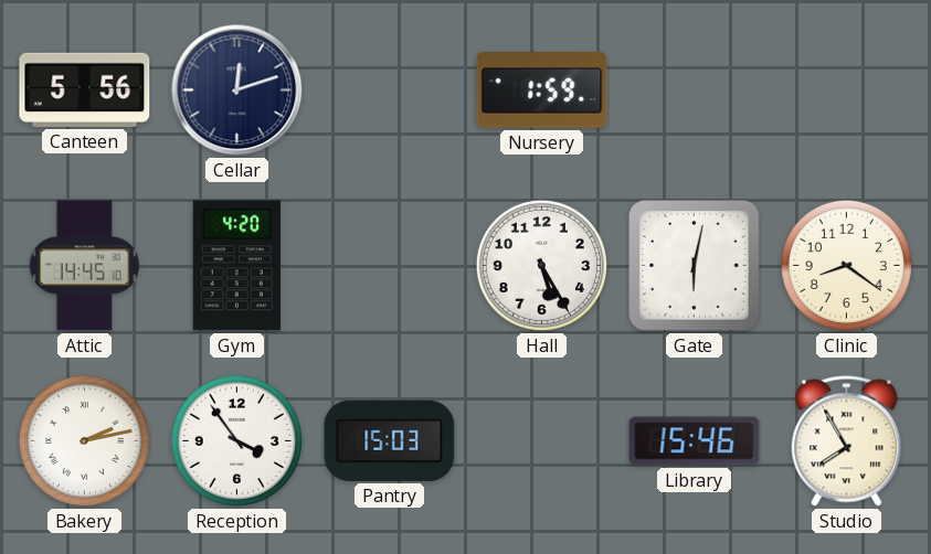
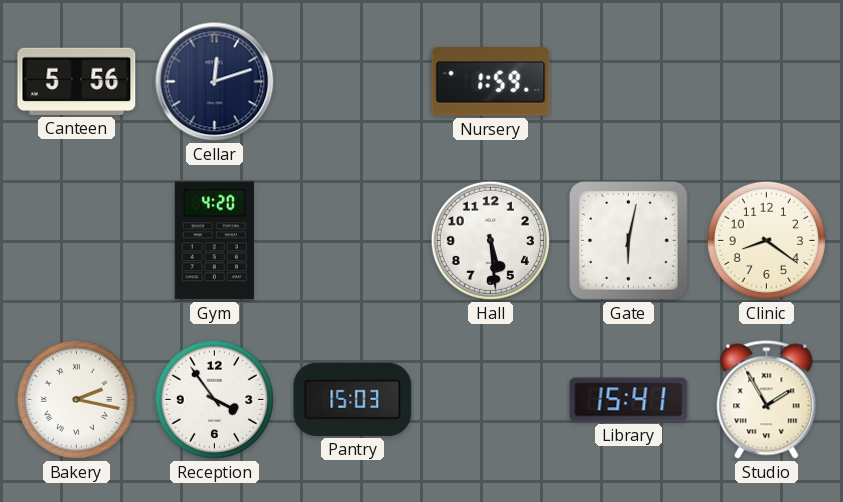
Attic: 14:45 -> none
Hall: 5:25 -> 5:29
Bakery: 2:13 -> 2:17
Library: 15:46 -> 15:41
Studio: 7:55 -> 1:55
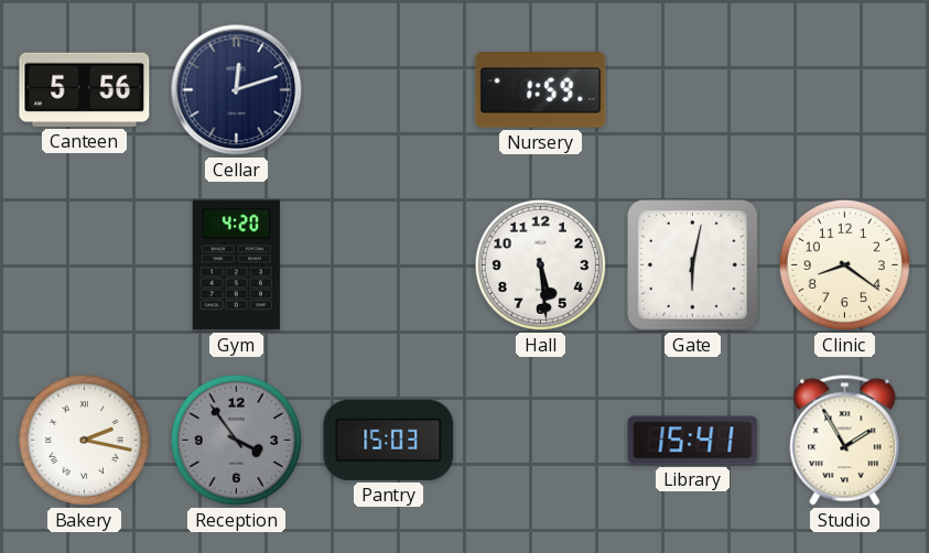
Reception dial: white -> grey
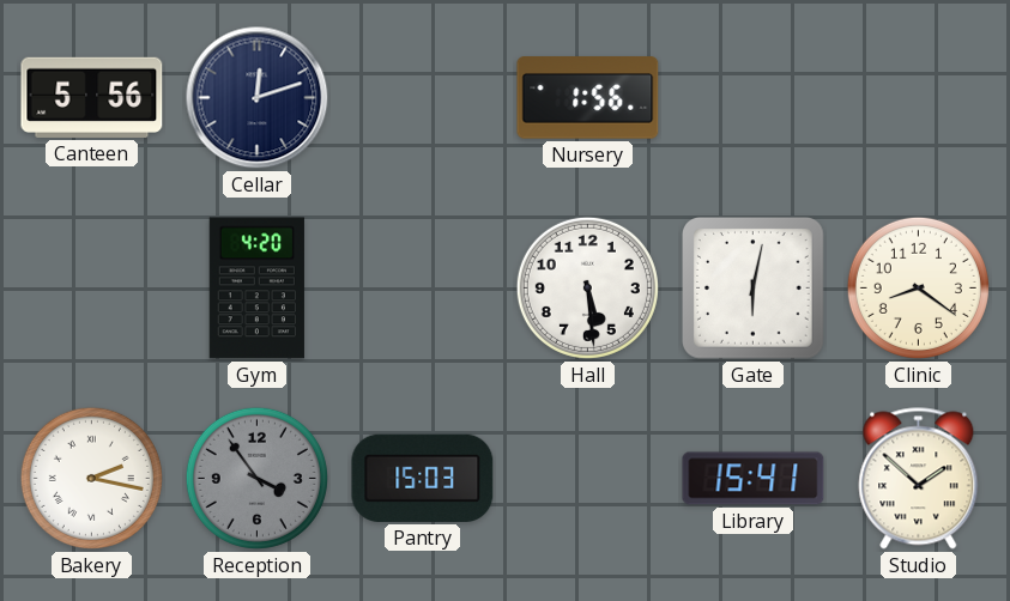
Nursery: 1:59 -> 1:56
Studio: 1:55 -> 1:52
